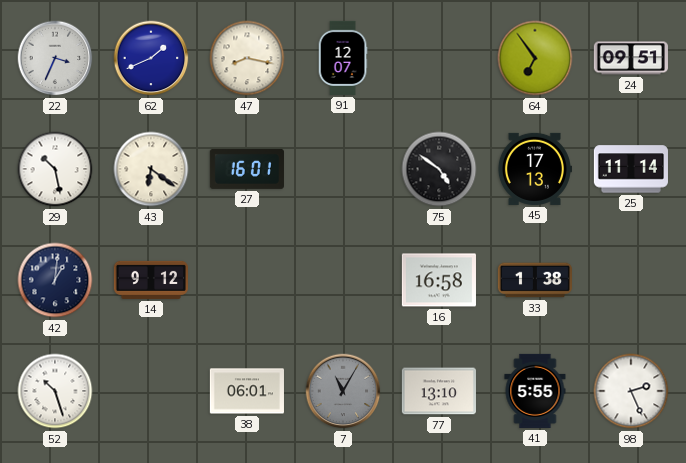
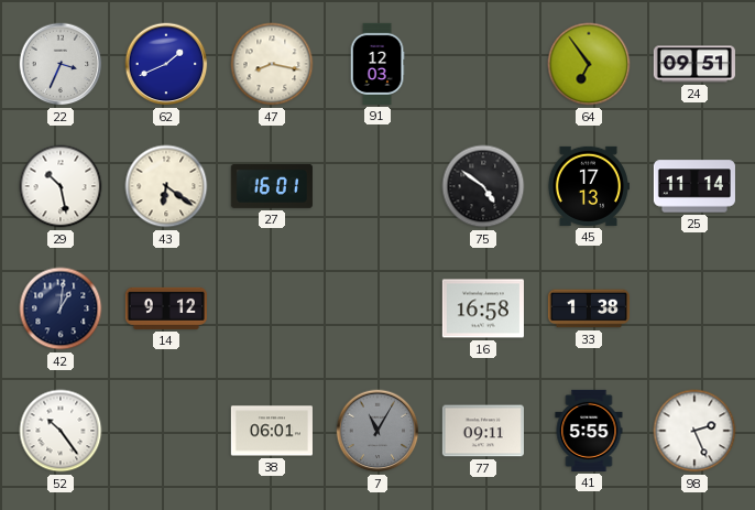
91: 12:07 -> 12:03
52: 10:27 -> 10:24
77: 13:10 -> 09:11
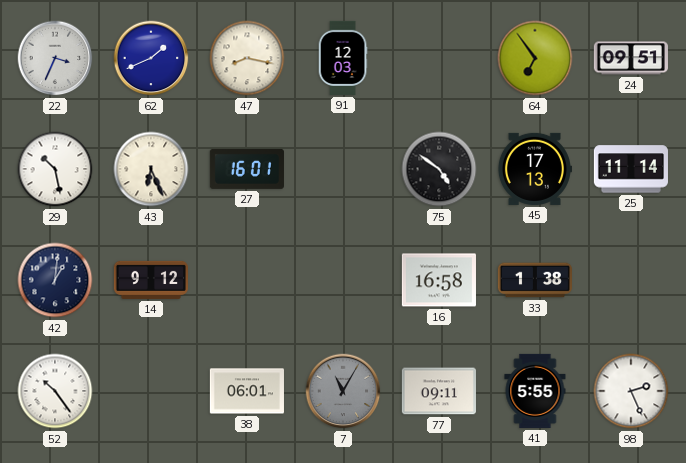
43: 6:21 -> 6:26
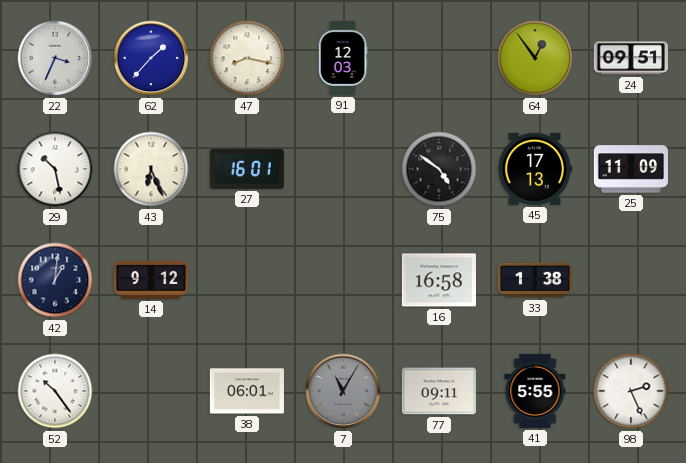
62: 1:41 -> 1:37
64: 6:54 -> 12:54
25: 11:14 -> 11:09
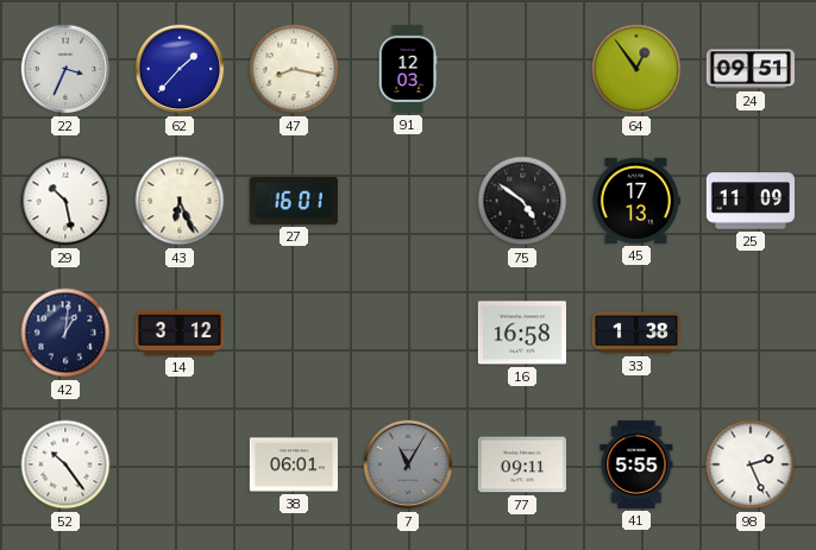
14: 9:12 -> 3:12
